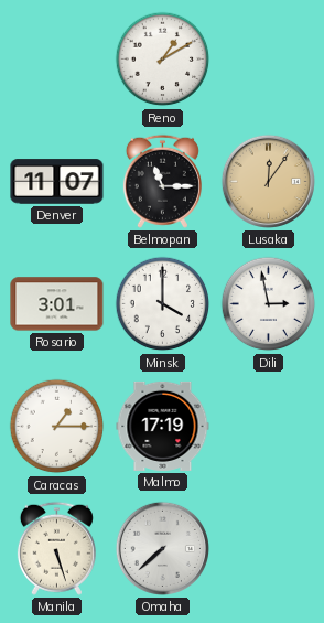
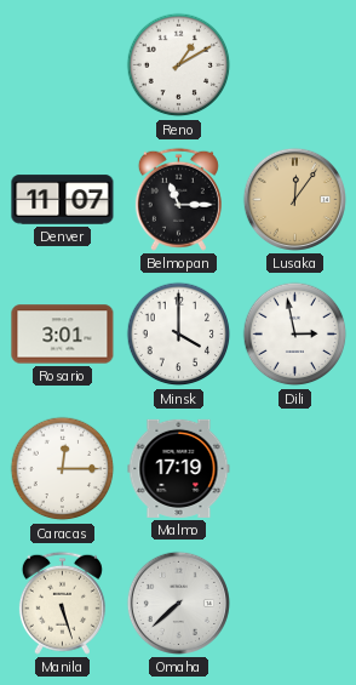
Caracas: 1:15 -> 12:15
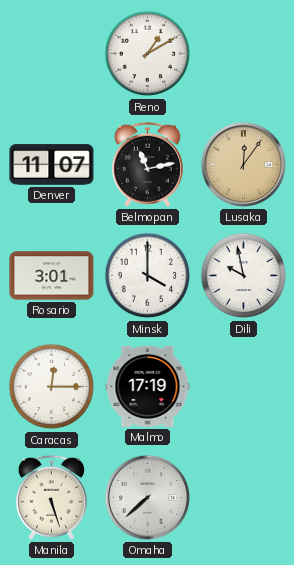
Belmopan: 11:15 -> 11:13
Dili: 2:58 -> 9:58
